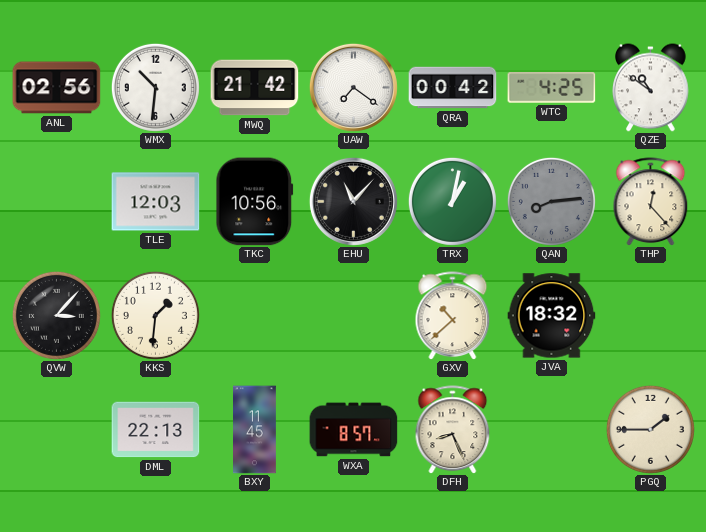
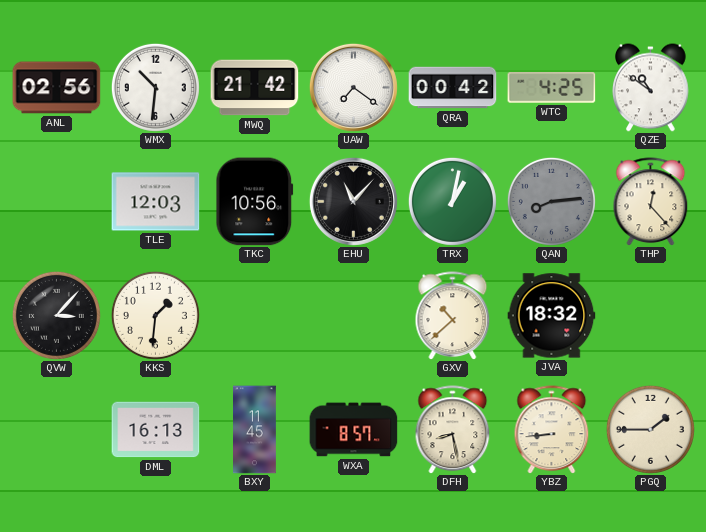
DML: 22:13 -> 16:13
DFH: 8:26 -> 8:28
YBZ: none -> 8:44
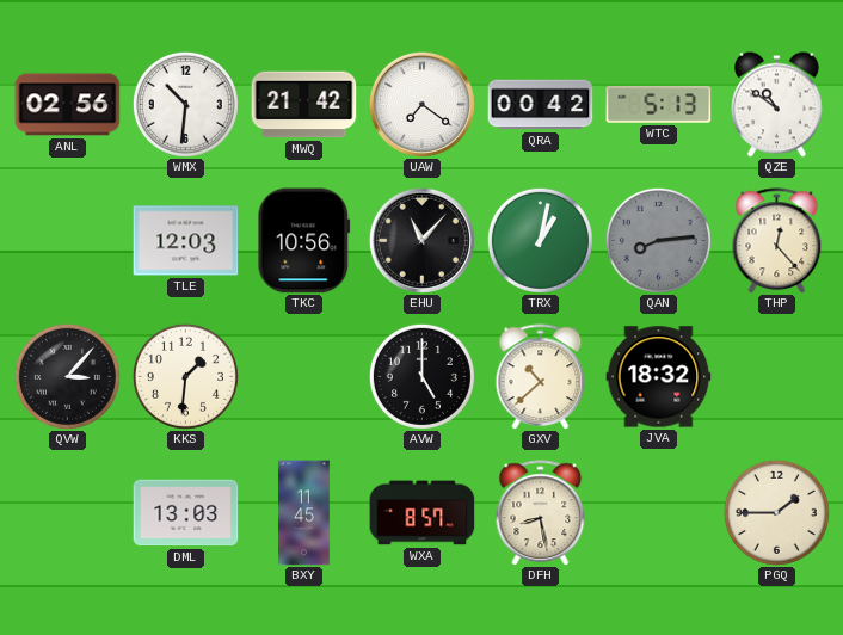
WTC: 4:25 -> 5:13
AVW: none -> 5:00
DML: 16:13 -> 13:03
YBZ: 8:44 -> none
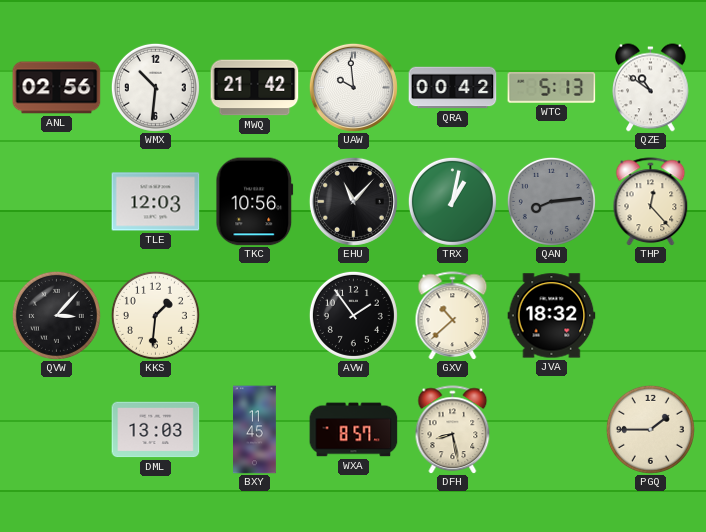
UAW: 7:21 -> 9:59
AVW: 5:00 -> 1:54
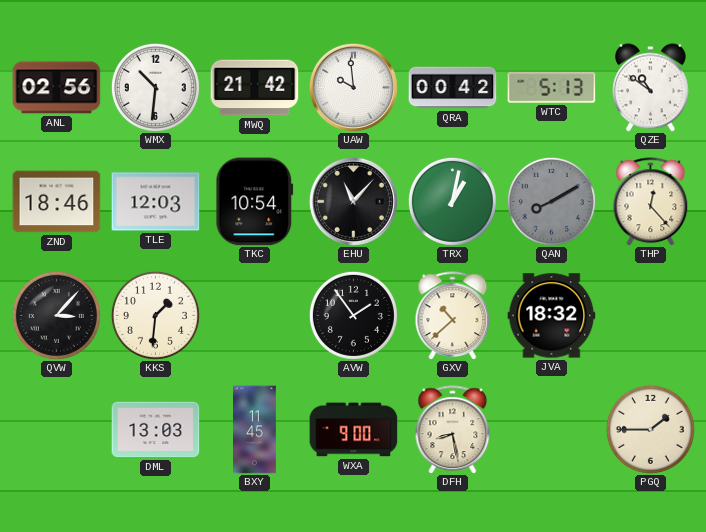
ZND: none -> 18:46
TKC: 10:56 -> 10:54
QAN: 8:14 -> 8:10
WXA: 8:57 -> 9:00
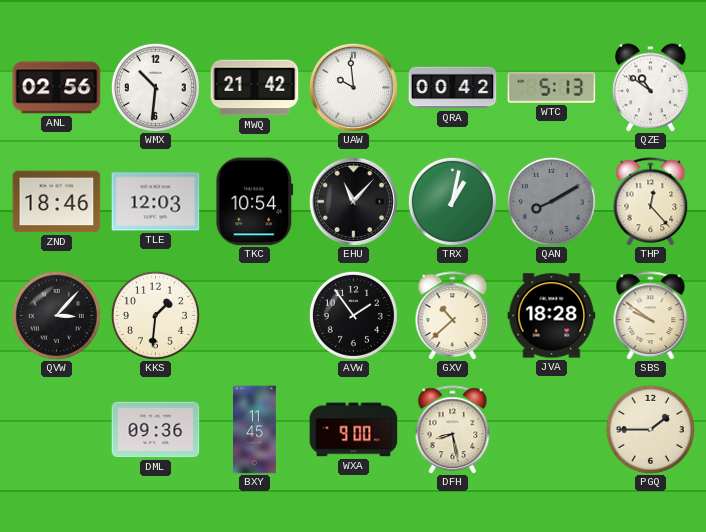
JVA: 18:32 -> 18:28
SBS: none -> 9:51
DML: 13:03 -> 09:36
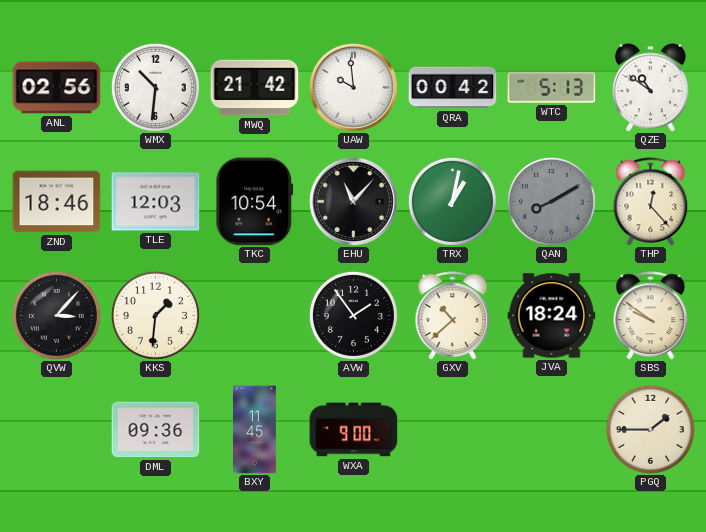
JVA: 18:28 -> 18:24
DFH: 8:28 -> none
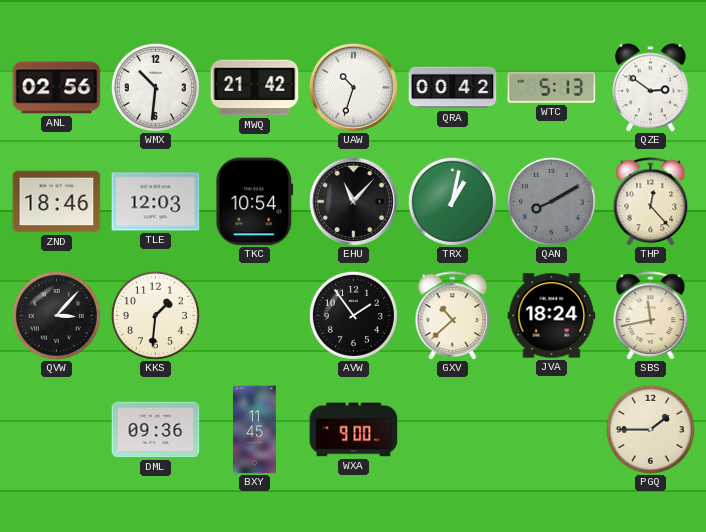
UAW: 9:59 -> 10:33
QZE: 10:51 -> 2:51
SBS: 9:51 -> 11:43
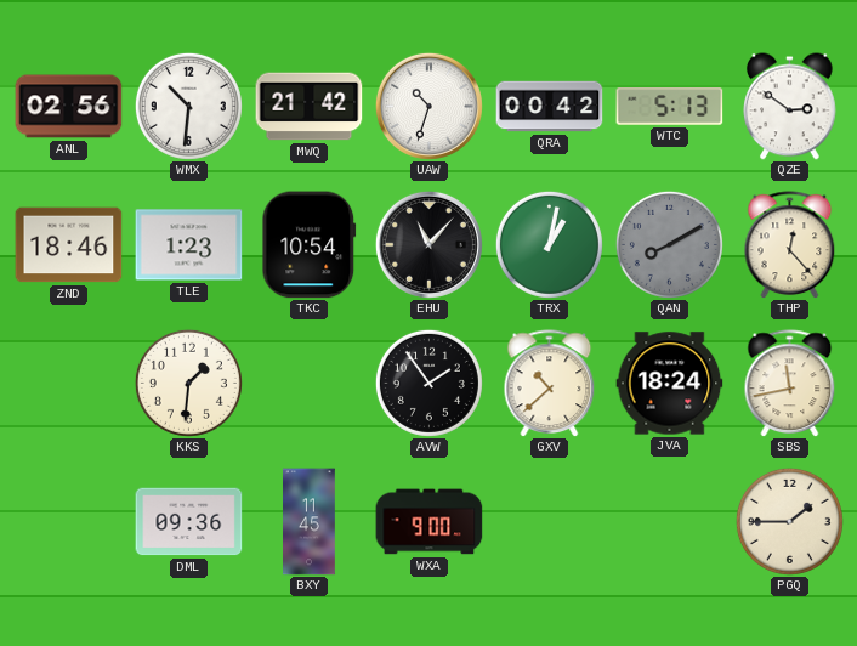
TLE: 12:03 -> 1:23
QVW: 3:07 -> none
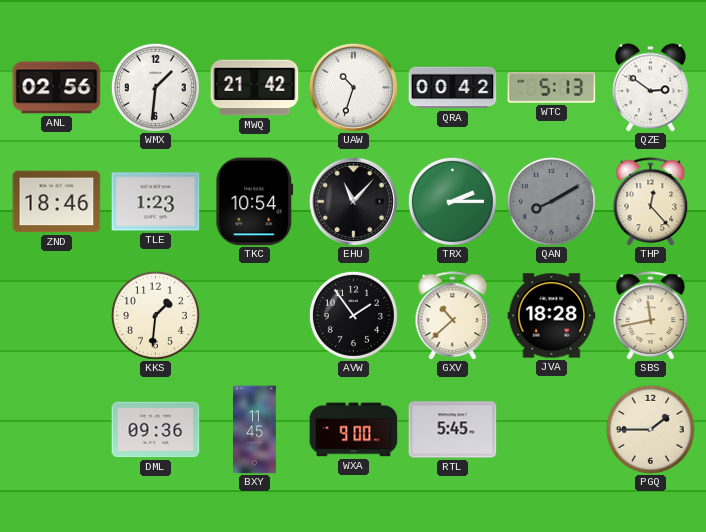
WMX: 10:31 -> 1:31
TRX: 1:02 -> 2:15
JVA: 18:24 -> 18:28
RTL: none -> 5:45
